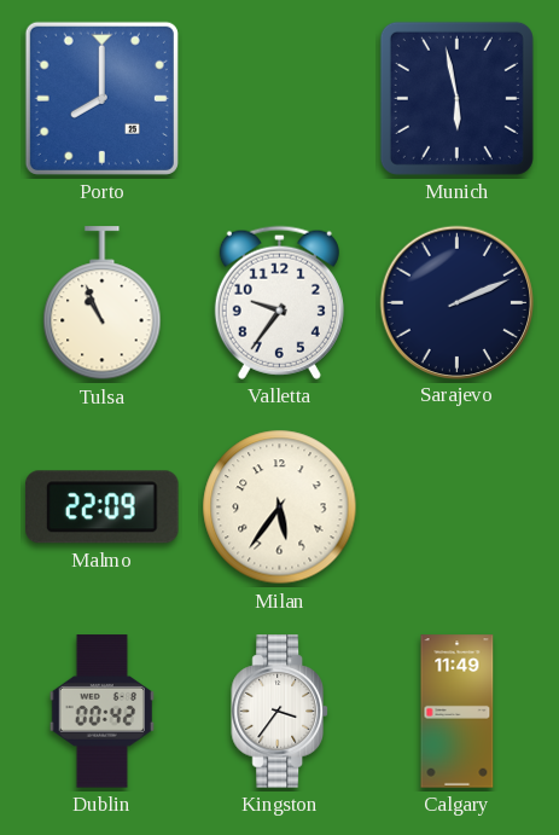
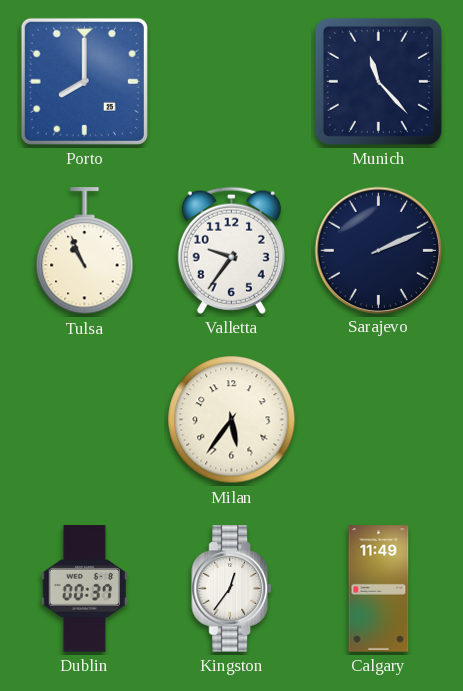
Munich: 5:58 -> 11:23
Malmo: 22:09 -> none
Dublin: 00:42 -> 00:37
Kingston: 3:36 -> 12:36
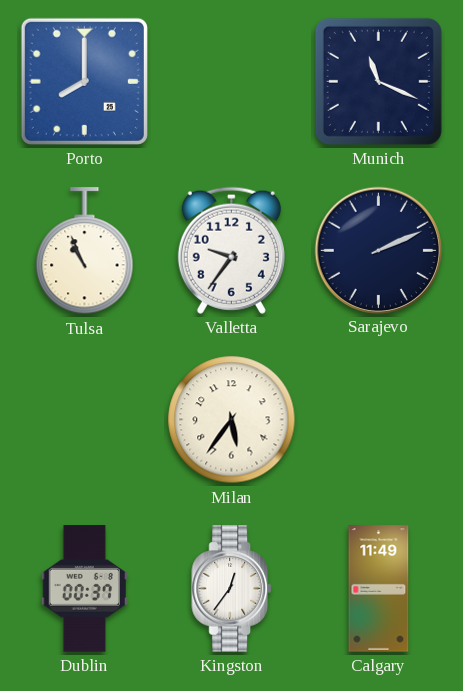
Munich: 11:23 -> 11:19
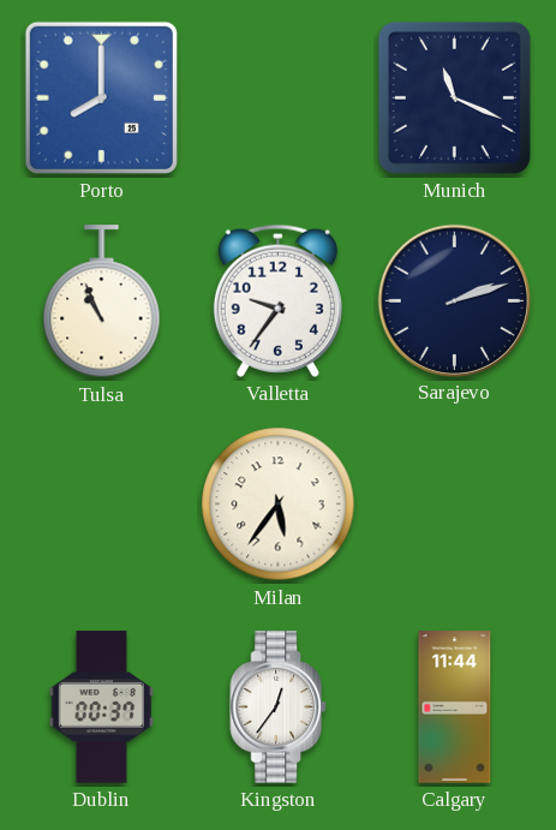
Sarajevo: 2:11 -> 2:12
Calgary: 11:49 -> 11:44
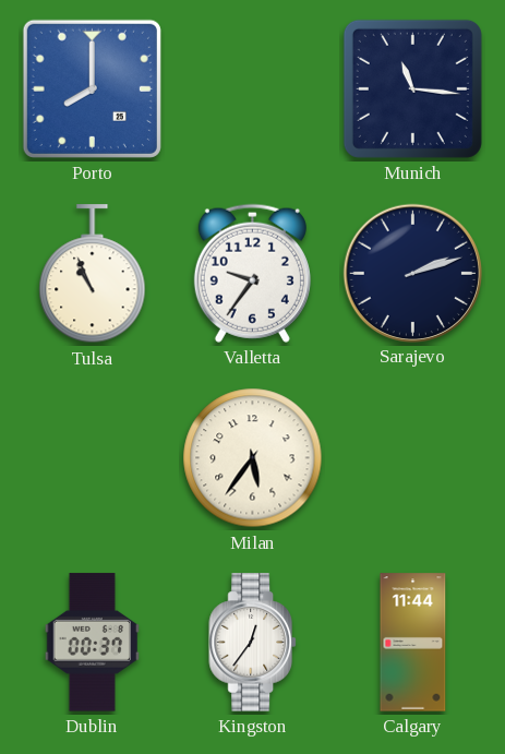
Munich: 11:19 -> 11:16
